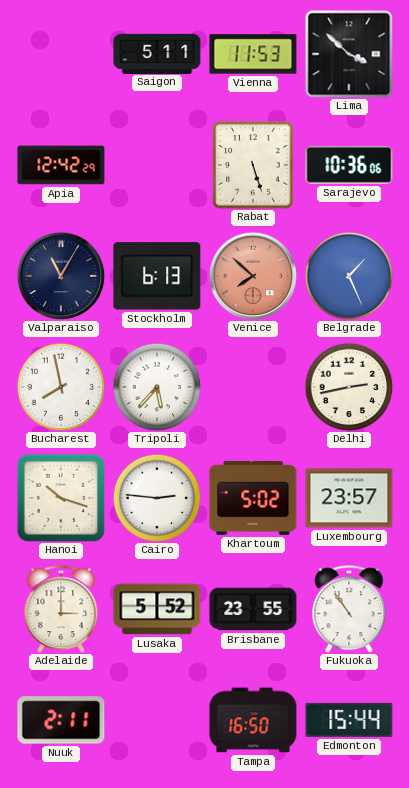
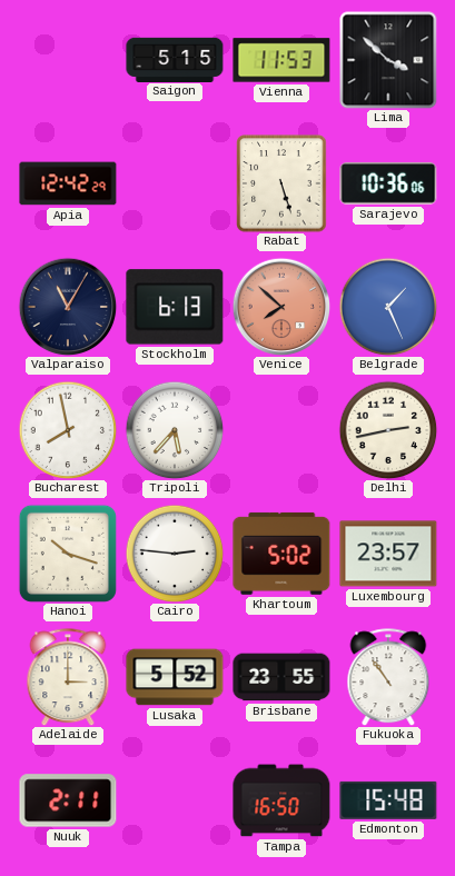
Saigon: 5:11 -> 5:15
Edmonton: 15:44 -> 15:48
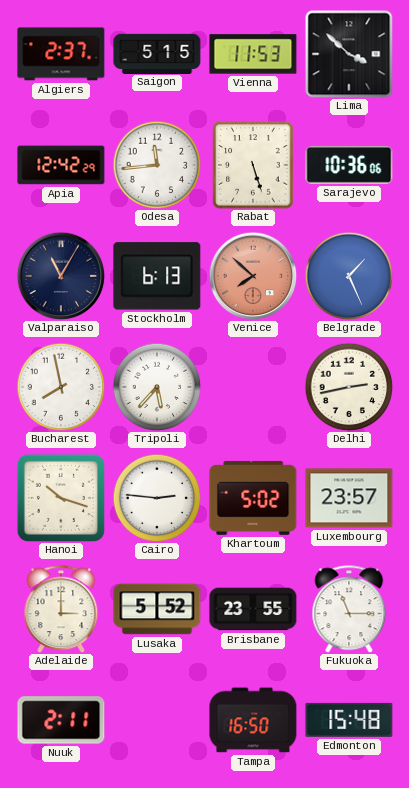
Algiers: none -> 2:37
Odesa: none -> 11:44
Fukuoka: 10:54 -> 11:15
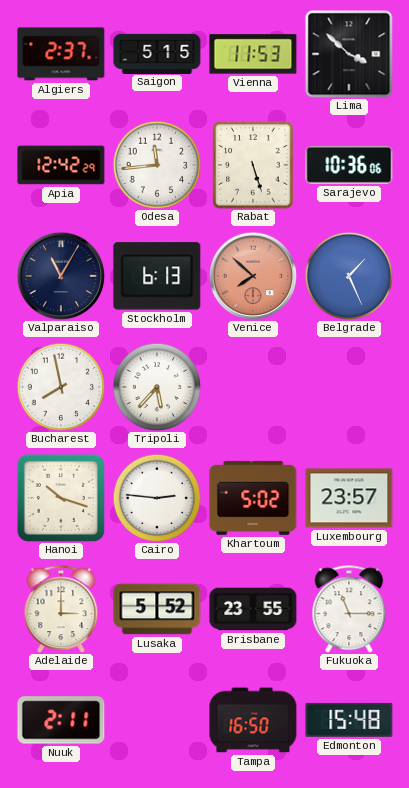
Delhi: 2:43 -> none
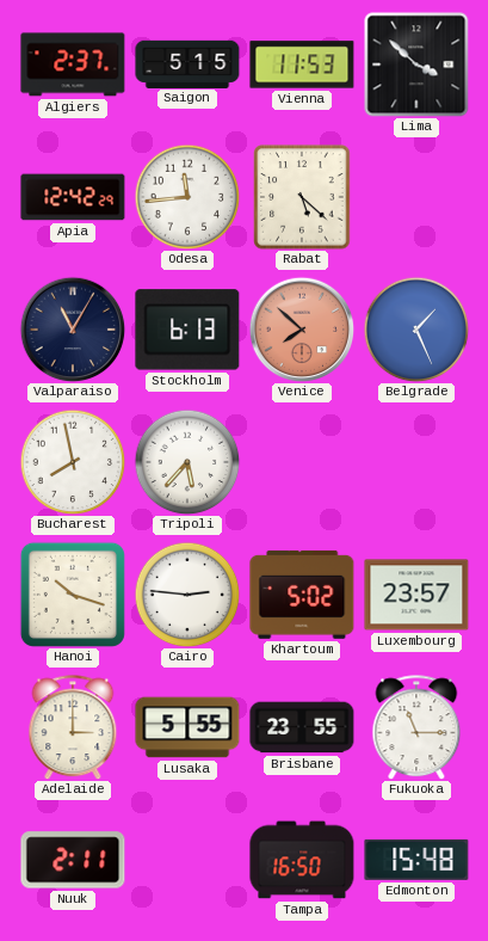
Rabat: 5:27 -> 5:22
Sarajevo: 10:36 -> none
Lusaka: 5:52 -> 5:55
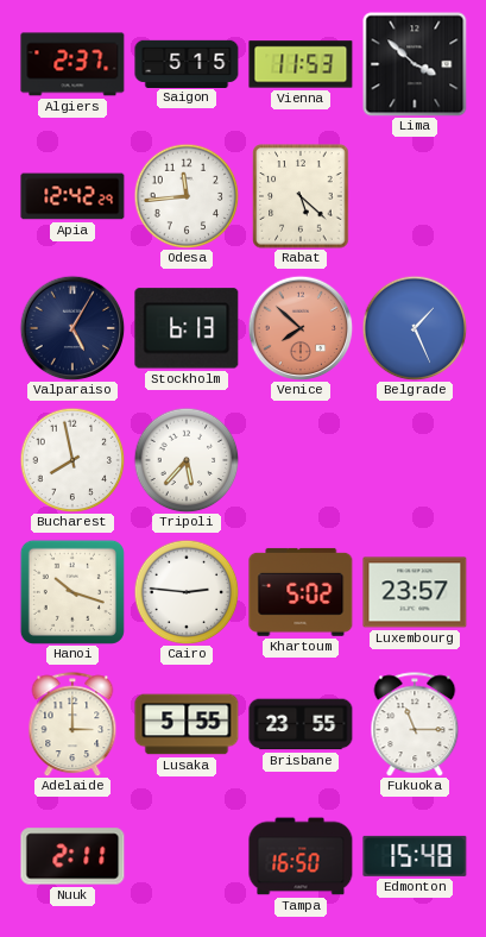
Valparaiso: 11:05 -> 5:05
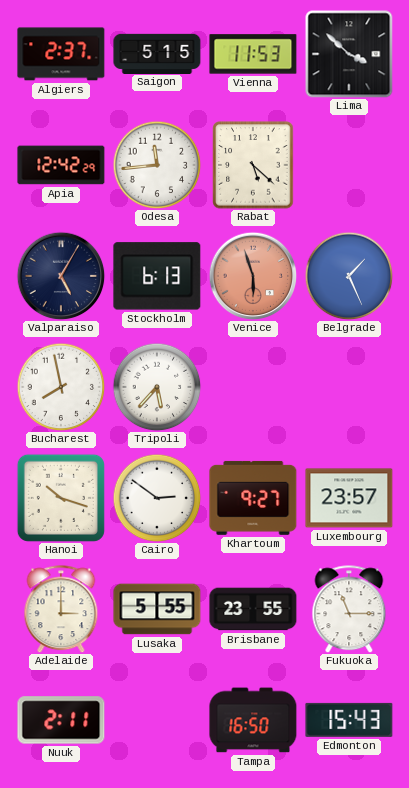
Venice: 7:52 -> 5:57
Cairo: 2:46 -> 2:51
Khartoum: 5:02 -> 9:27
Edmonton: 15:48 -> 15:43
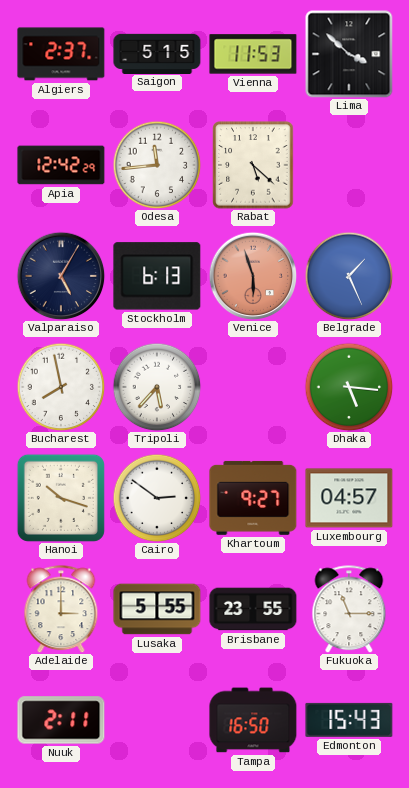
Dhaka: none -> 5:16
Luxembourg: 23:57 -> 04:57
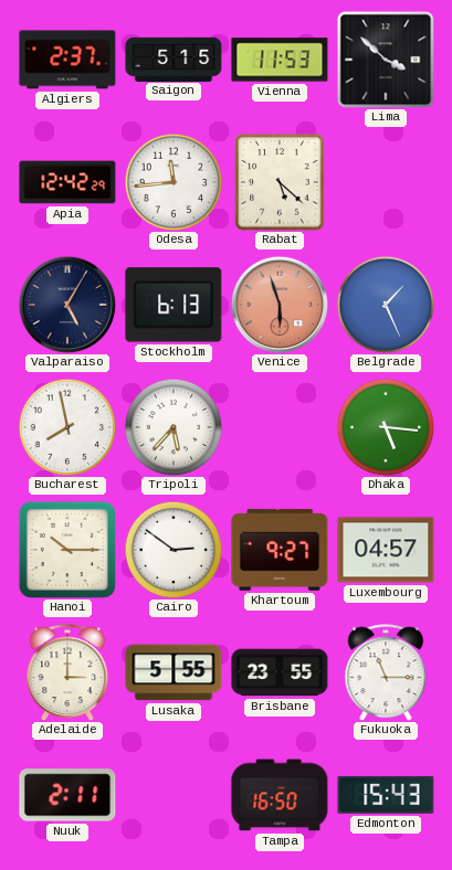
Hanoi: 10:18 -> 10:15
